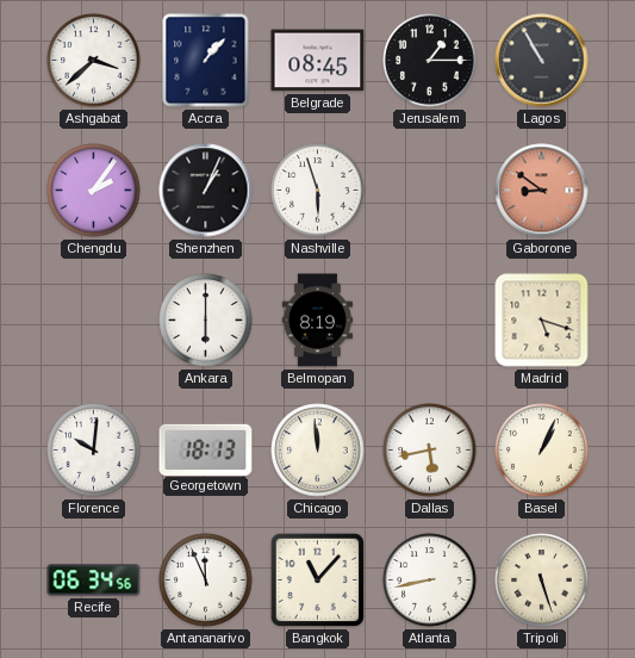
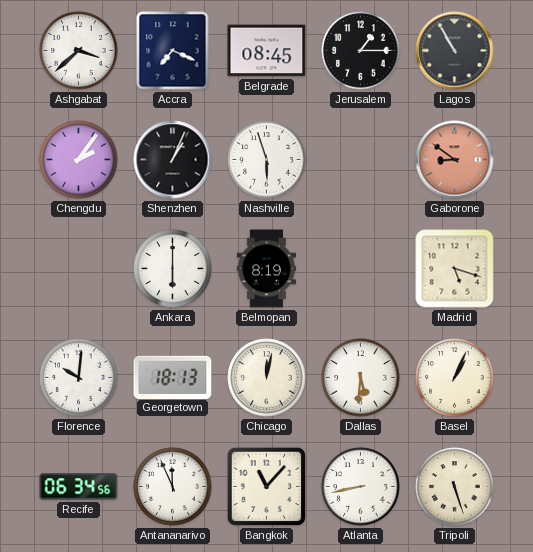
Accra: 1:07 -> 7:19
Chicago: 11:59 -> 12:02
Dallas: 5:43 -> 5:31
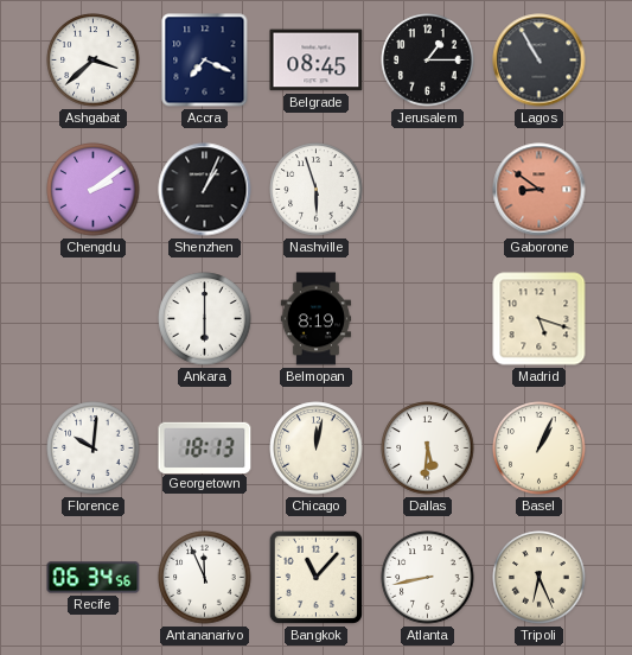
Chengdu: 2:06 -> 2:09
Tripoli: 5:27 -> 6:26
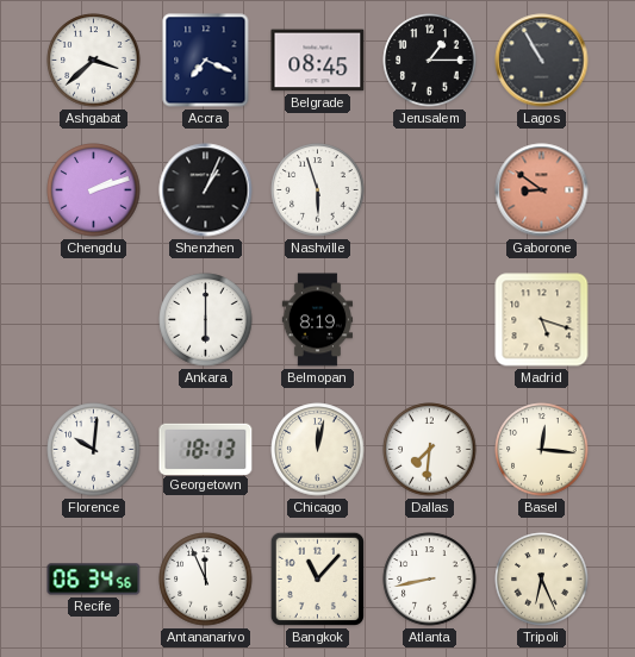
Chengdu: 2:09 -> 2:12
Dallas: 5:31 -> 7:31
Basel: 1:04 -> 12:16
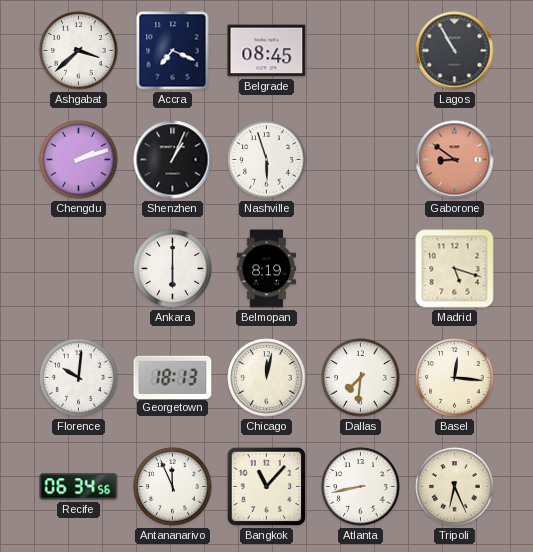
Jerusalem: 1:15 -> none
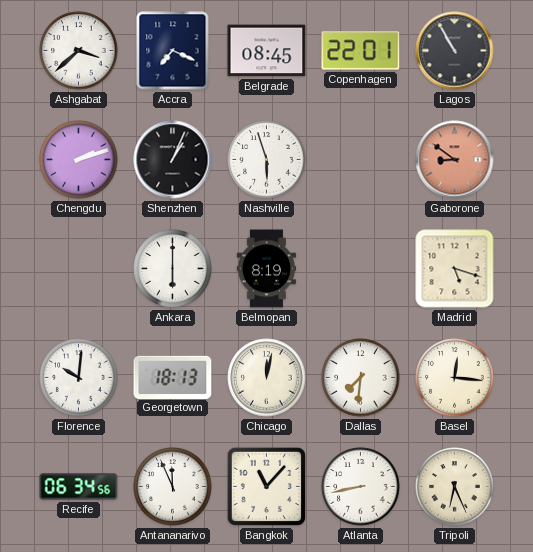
Copenhagen: none -> 22:01
